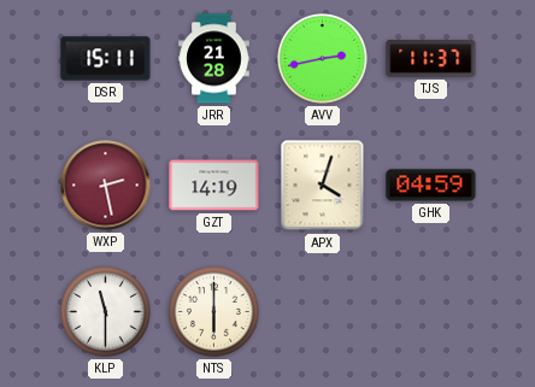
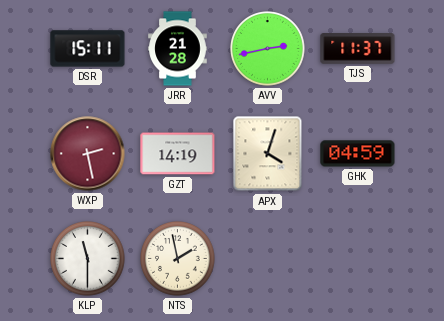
NTS: 6:00 -> 1:58
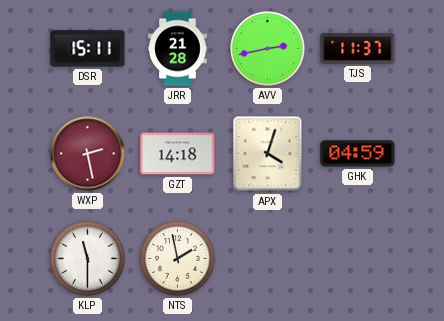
GZT: 14:19 -> 14:18
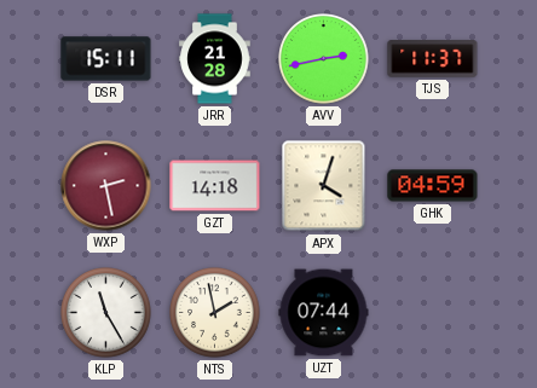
KLP: 11:30 -> 11:25
UZT: none -> 07:44
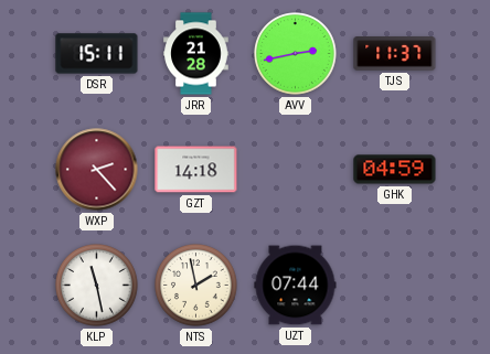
WXP: 2:28 -> 2:23
APX: 4:03 -> none
KLP: 11:25 -> 11:28
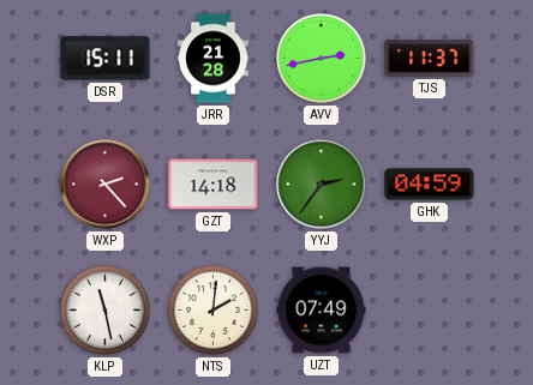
YYJ: none -> 2:36
NTS: 1:58 -> 2:01
UZT: 07:44 -> 07:49
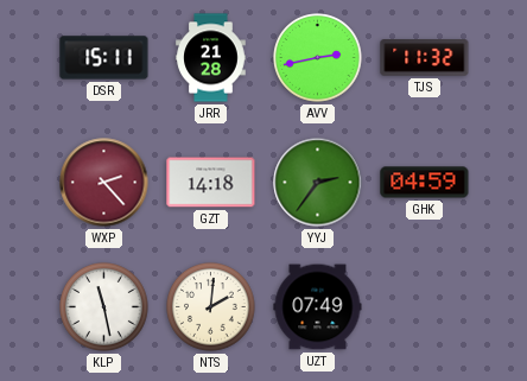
TJS: 11:37 -> 11:32
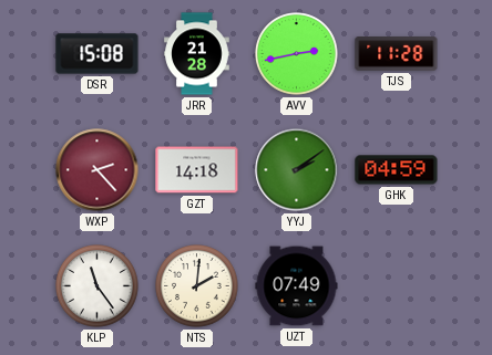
DSR: 15:11 -> 15:08
TJS: 11:32 -> 11:28
YYJ: 2:36 -> 2:09
KLP: 11:28 -> 11:24
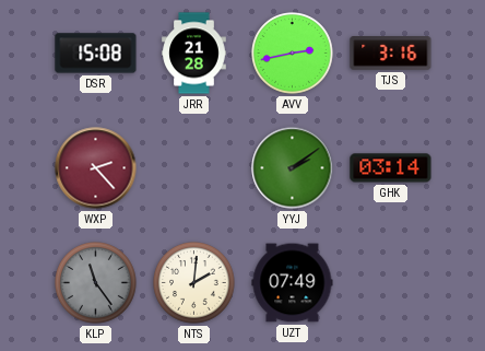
TJS: 11:28 -> 3:16
GZT: 14:18 -> none
GHK: 04:59 -> 03:14
KLP dial: white -> grey
